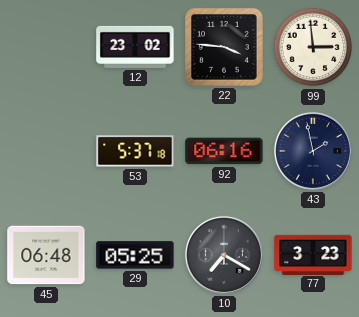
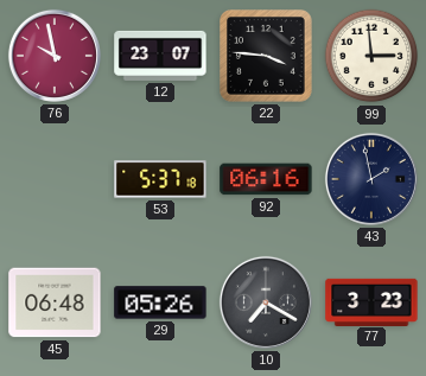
76: none -> 9:58
12: 23:02 -> 23:07
29: 05:25 -> 05:26
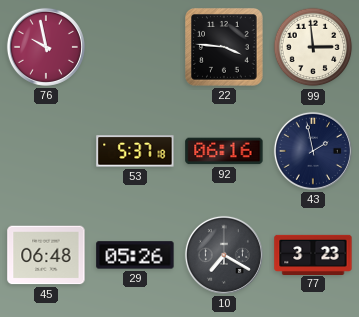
12: 23:07 -> none
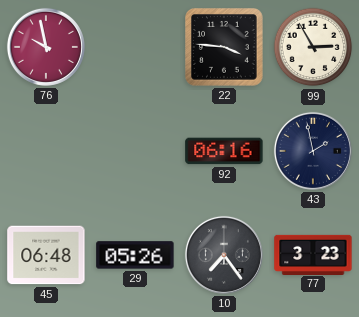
99: 2:59 -> 2:55
53: 5:37 -> none
10: 7:20 -> 7:24
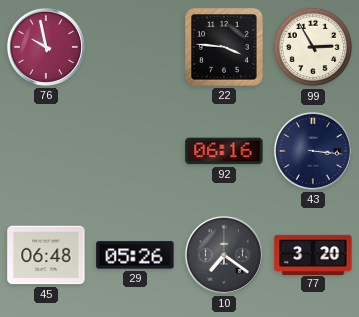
43: 1:58 -> 3:16
10: 7:24 -> 7:21
77: 3:23 -> 3:20
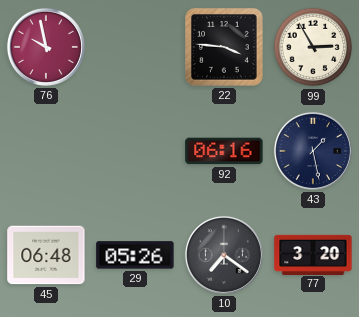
43: 3:16 -> 1:28
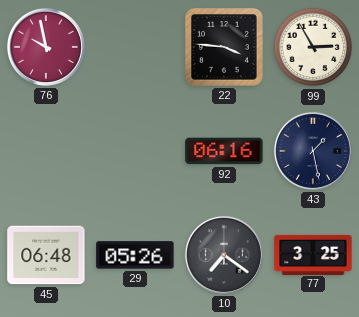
77: 3:20 -> 3:25
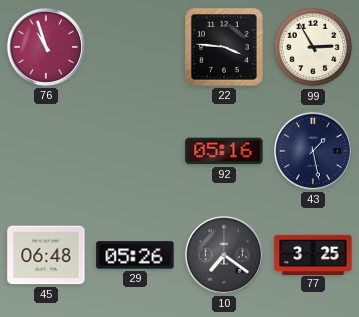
76: 9:58 -> 10:57
92: 06:16 -> 05:16
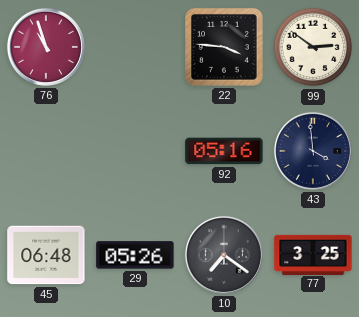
99: 2:55 -> 2:51
43: 1:28 -> 3:59
